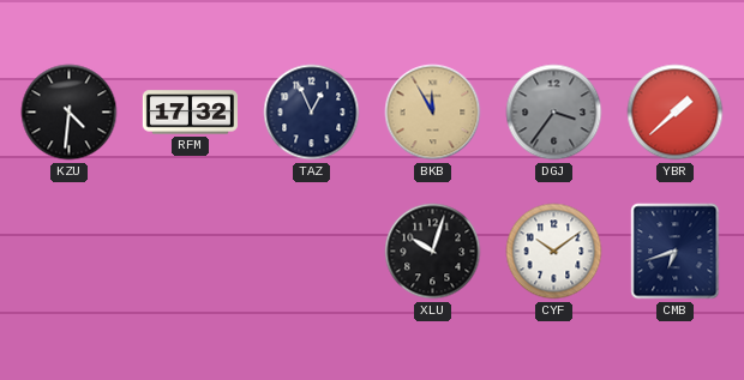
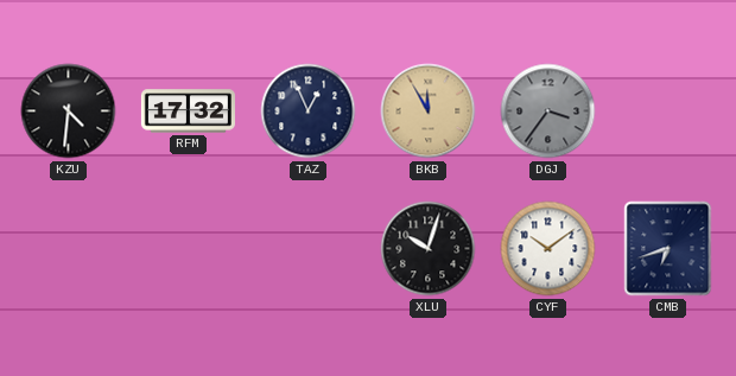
YBR: 1:38 -> none
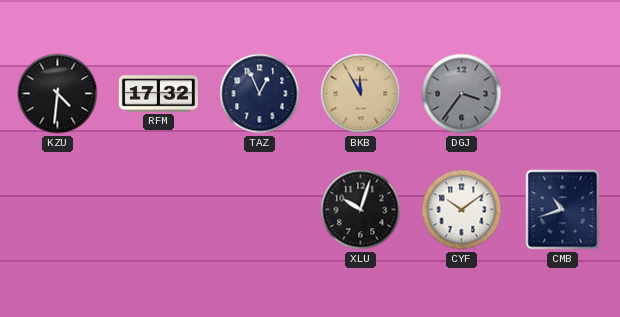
CMB: 6:42 -> 10:42
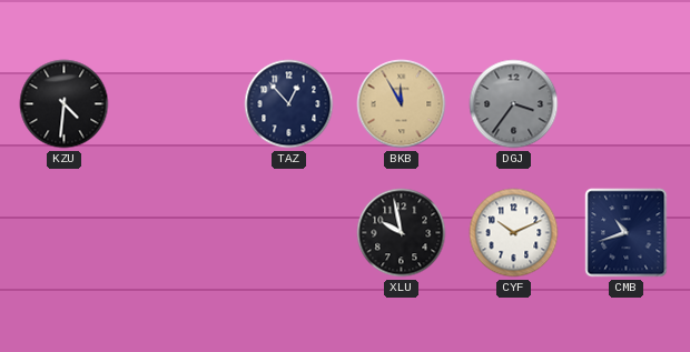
RFM: 17:32 -> none
TAZ: 12:56 -> 12:53
XLU: 10:03 -> 9:58
CYF: 10:09 -> 10:11
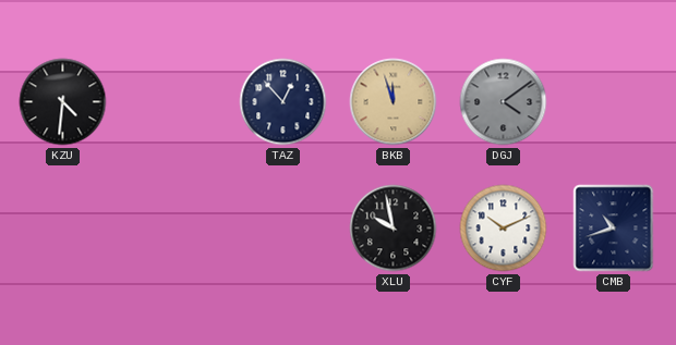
BKB: 11:55 -> 11:57
DGJ: 3:36 -> 4:09
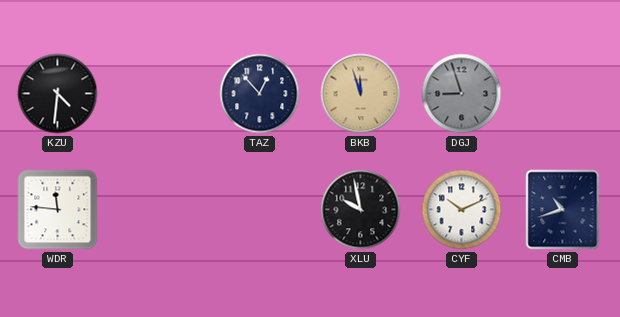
DGJ: 4:09 -> 8:57
WDR: none -> 11:46
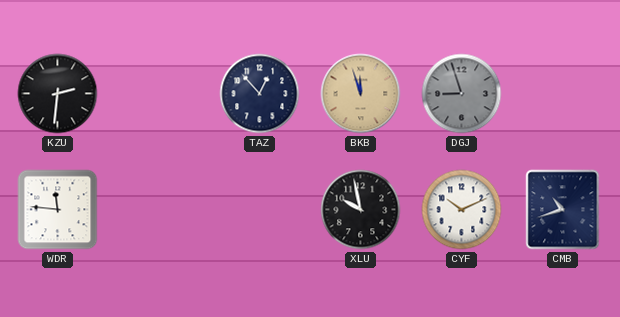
KZU: 4:31 -> 2:31
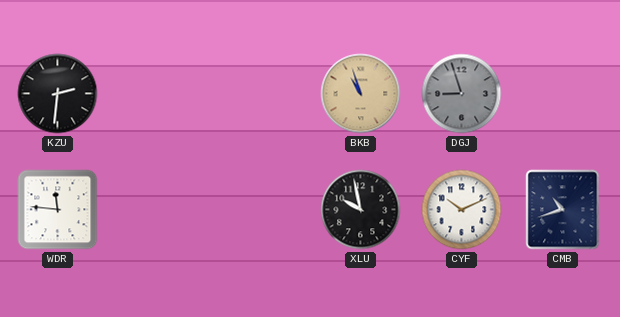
TAZ: 12:53 -> none
BKB: 11:57 -> 10:57
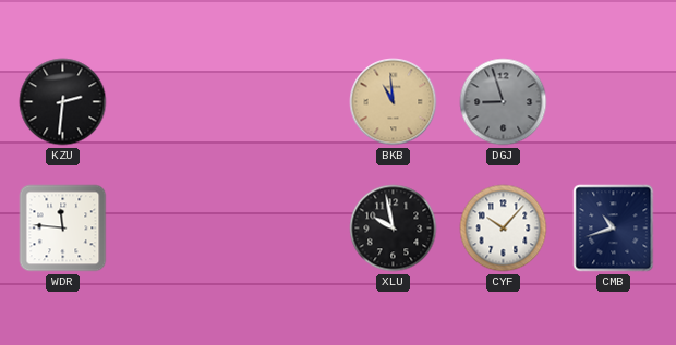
BKB: 10:57 -> 10:59
CYF: 10:11 -> 10:07
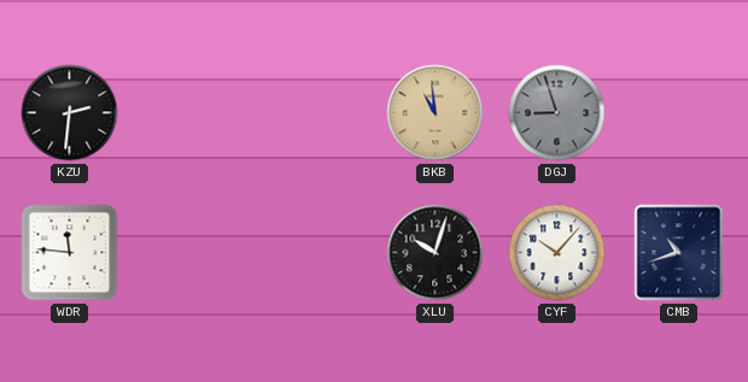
XLU: 9:58 -> 10:03
